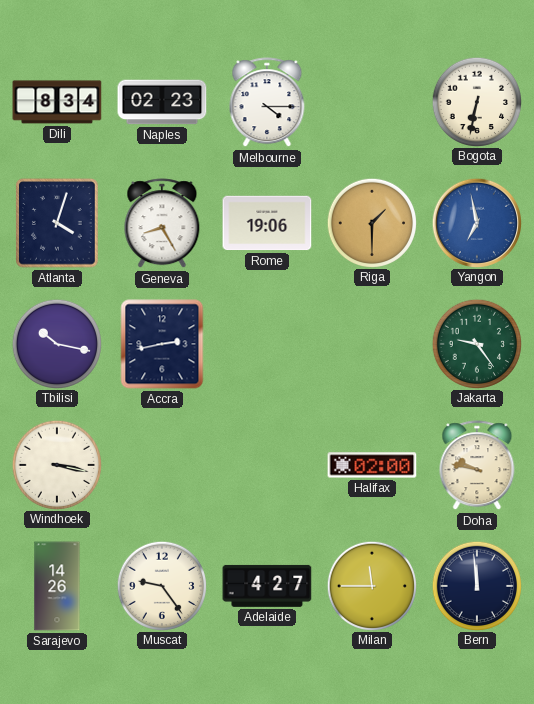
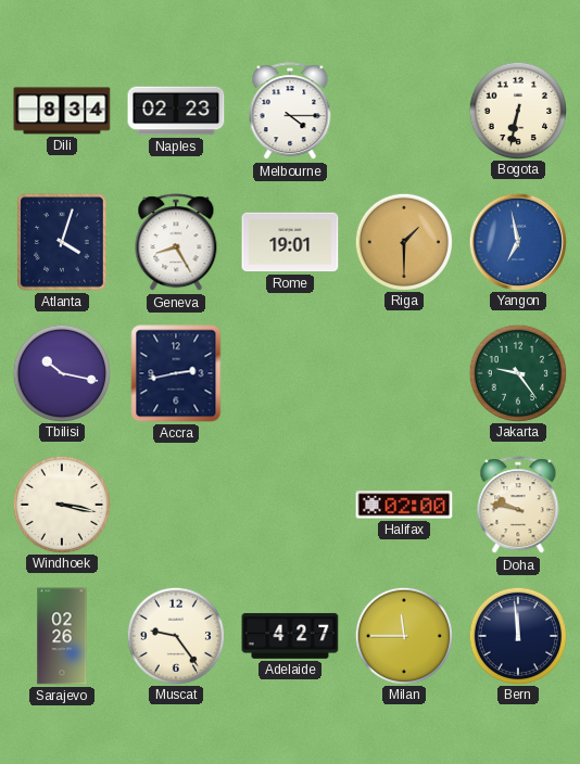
Rome: 19:06 -> 19:01
Sarajevo: 14:26 -> 02:26
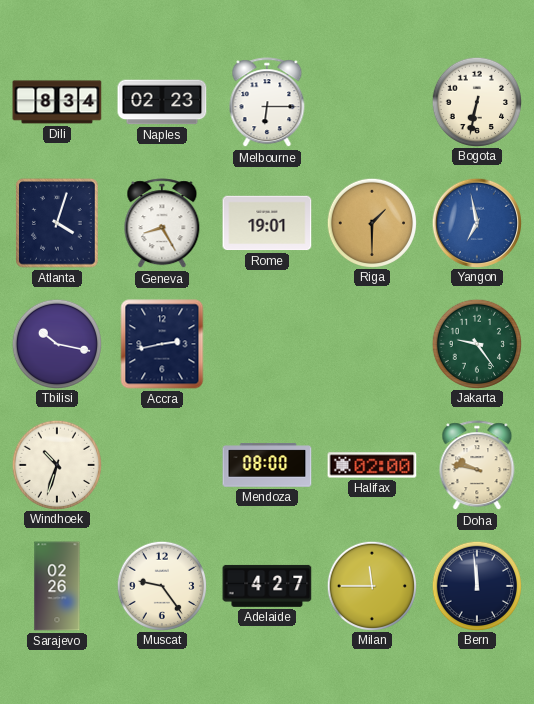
Melbourne: 4:15 -> 6:15
Windhoek: 3:17 -> 10:33
Mendoza: none -> 08:00
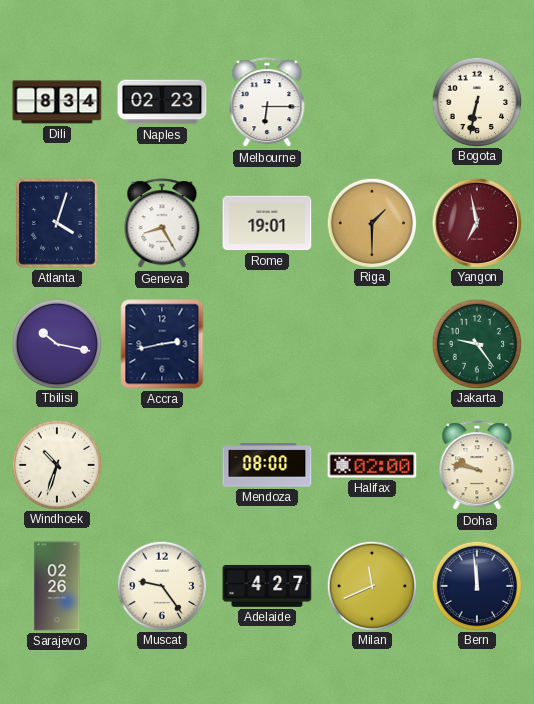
Yangon dial: blue -> burgundy
Milan: 11:45 -> 11:41
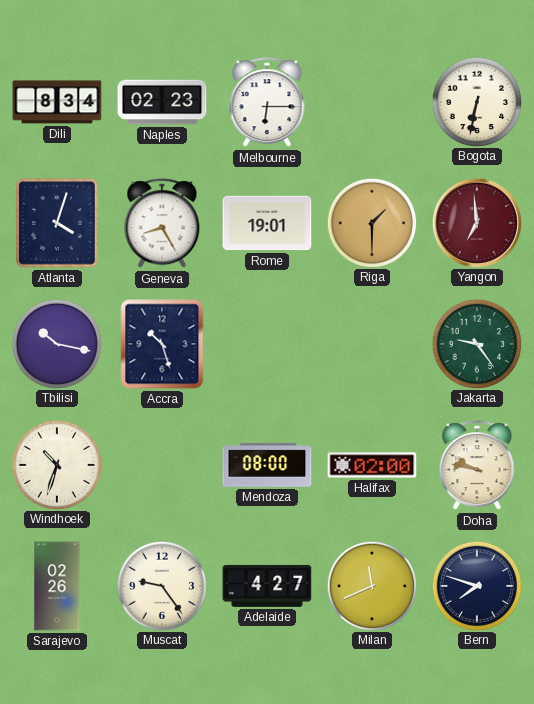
Yangon: 6:58 -> 6:59
Accra: 2:43 -> 10:27
Bern: 11:59 -> 7:48
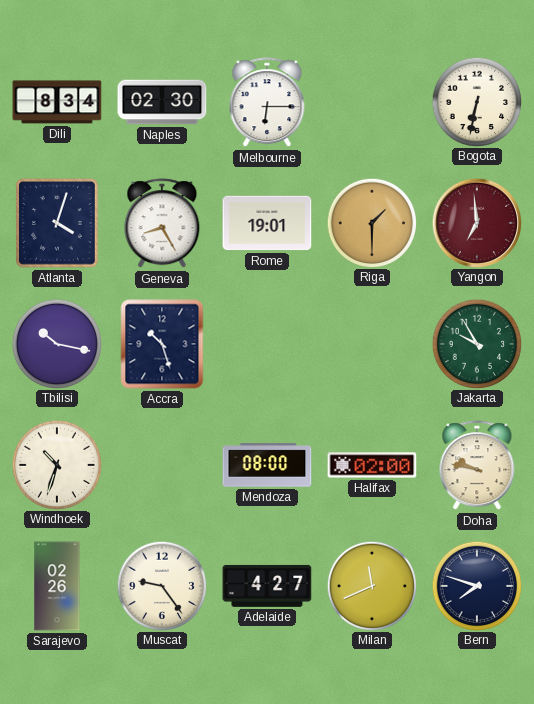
Naples: 02:23 -> 02:30
Jakarta: 9:24 -> 9:55
